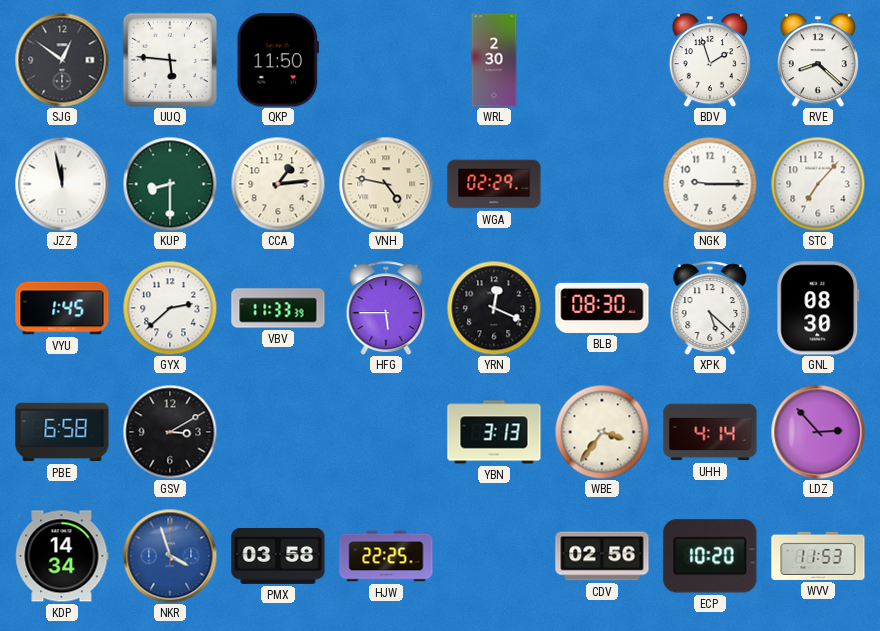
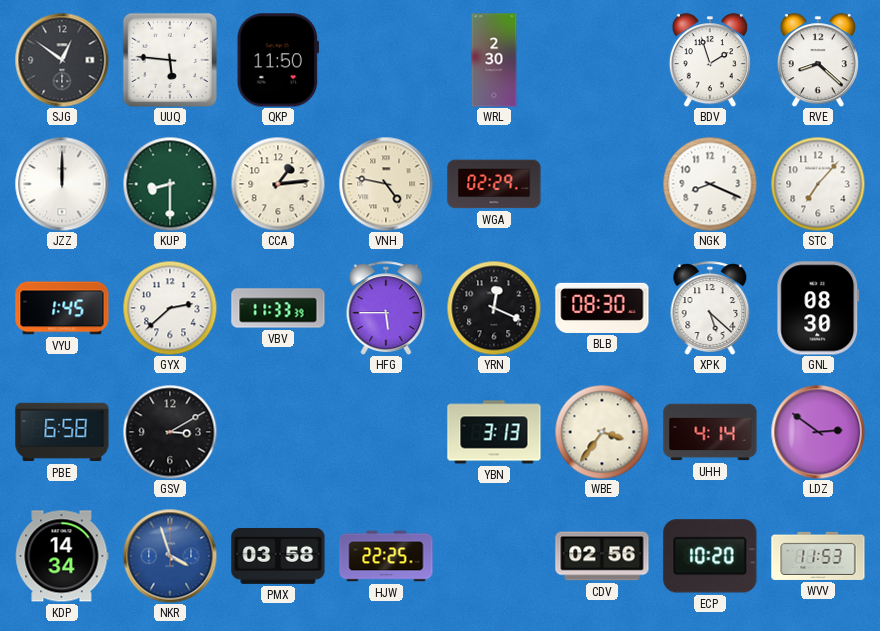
JZZ: 11:58 -> 12:00
NGK: 9:15 -> 8:19
LDZ: 2:53 -> 2:51
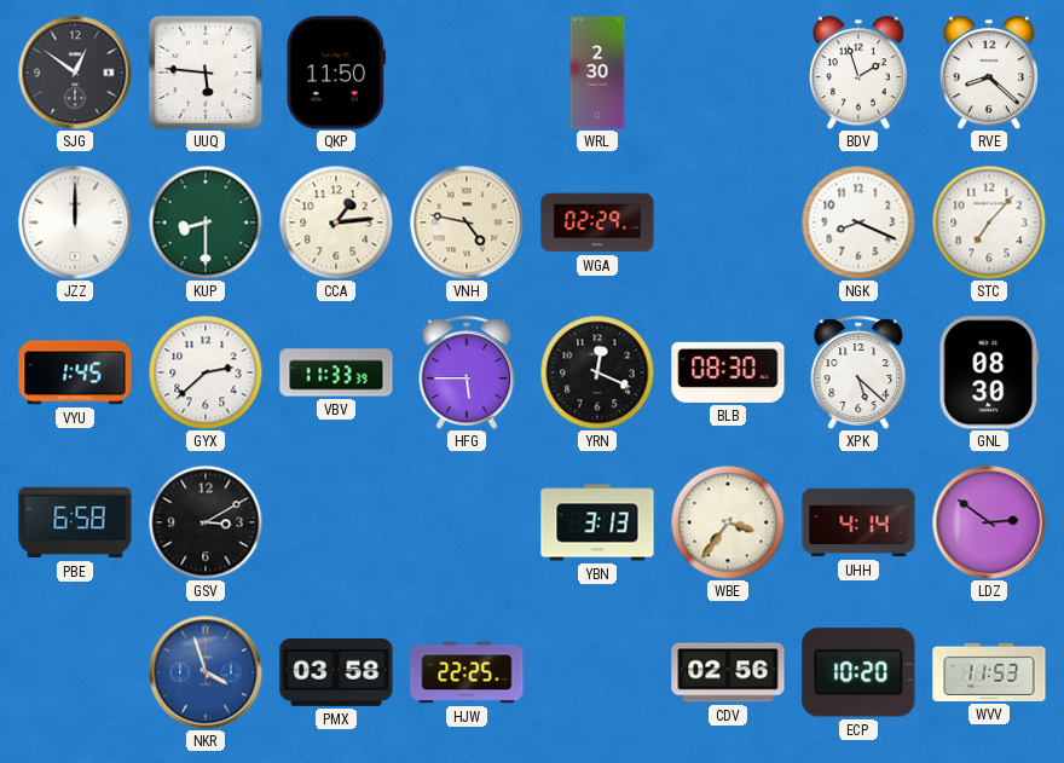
KDP: 14:34 -> none
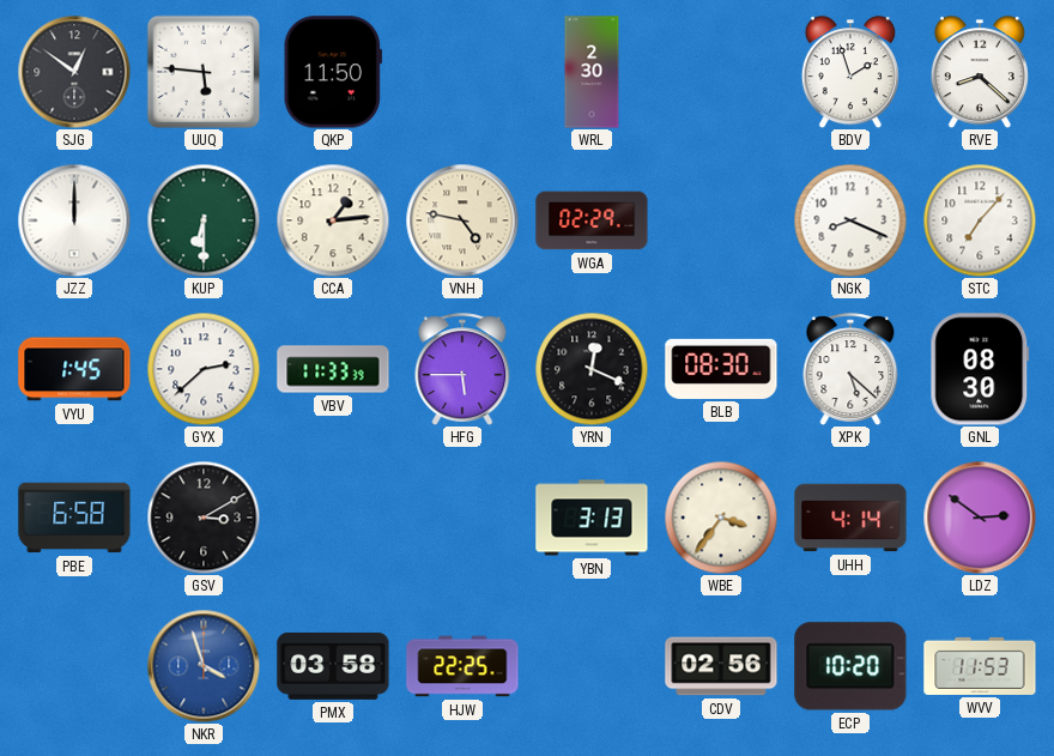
KUP: 8:30 -> 6:30
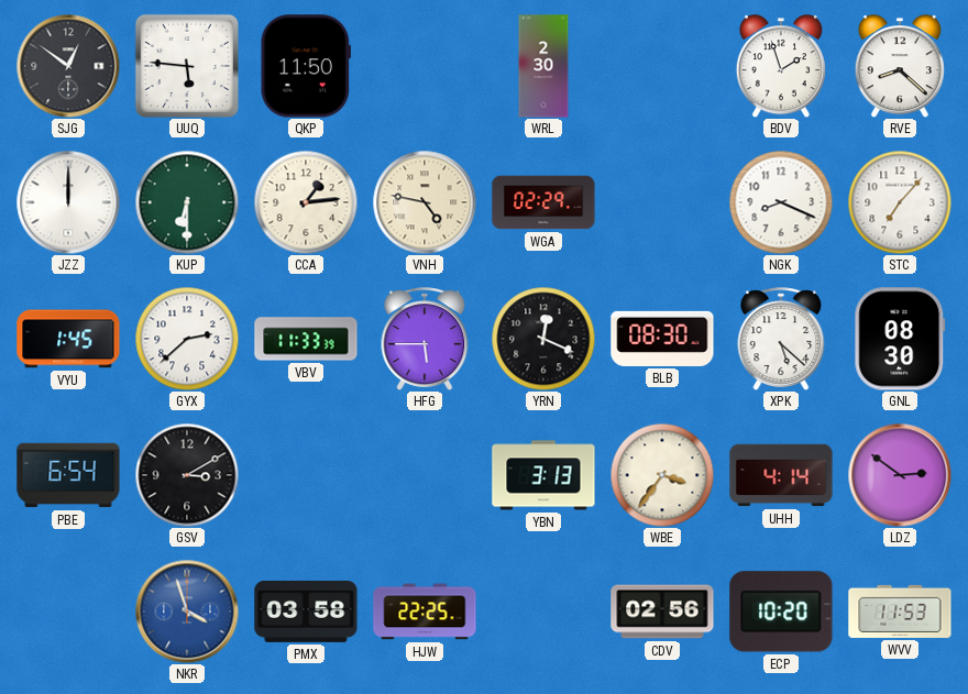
PBE: 6:58 -> 6:54
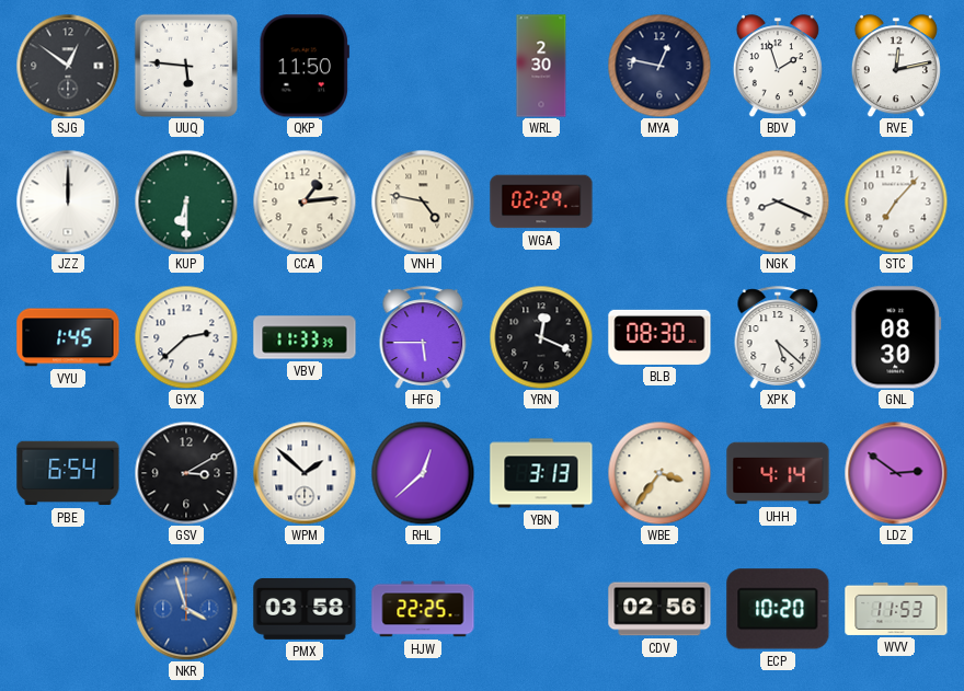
MYA: none -> 12:47
RVE: 8:22 -> 12:13
WPM: none -> 1:52
RHL: none -> 12:38
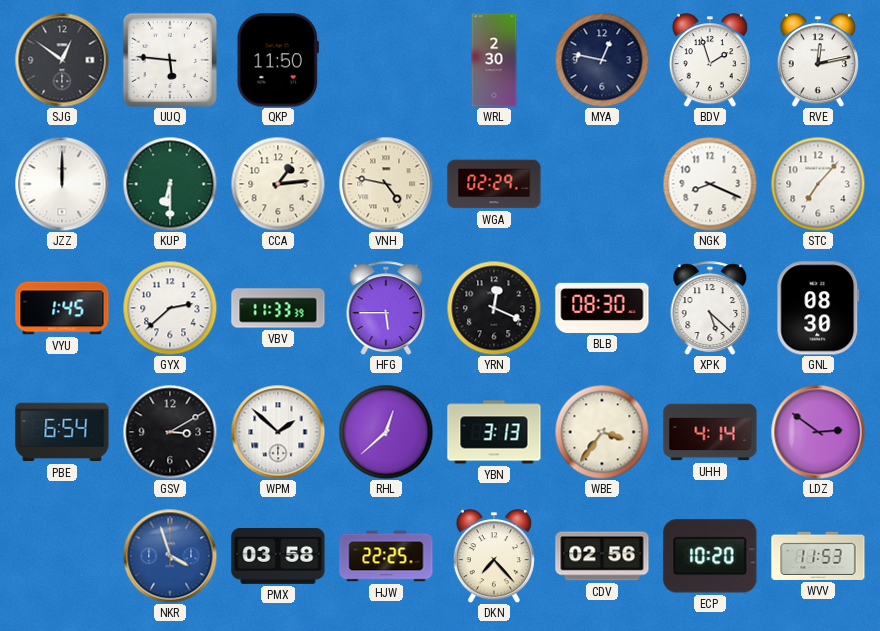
DKN: none -> 7:23
